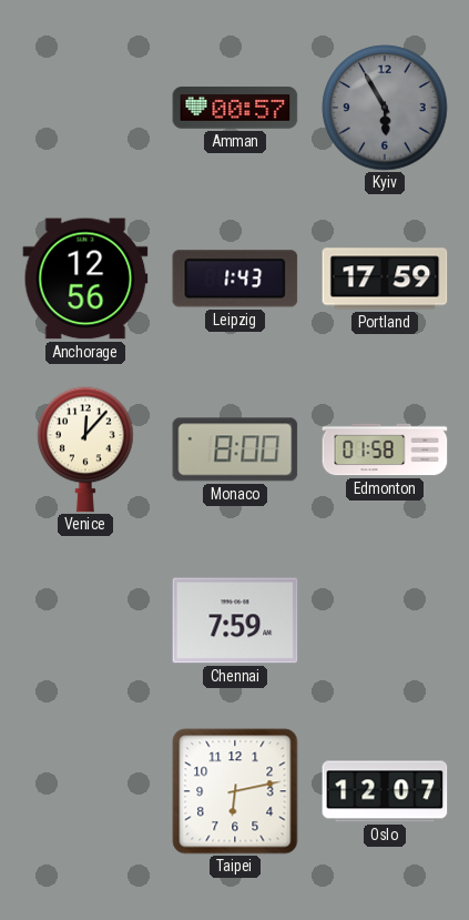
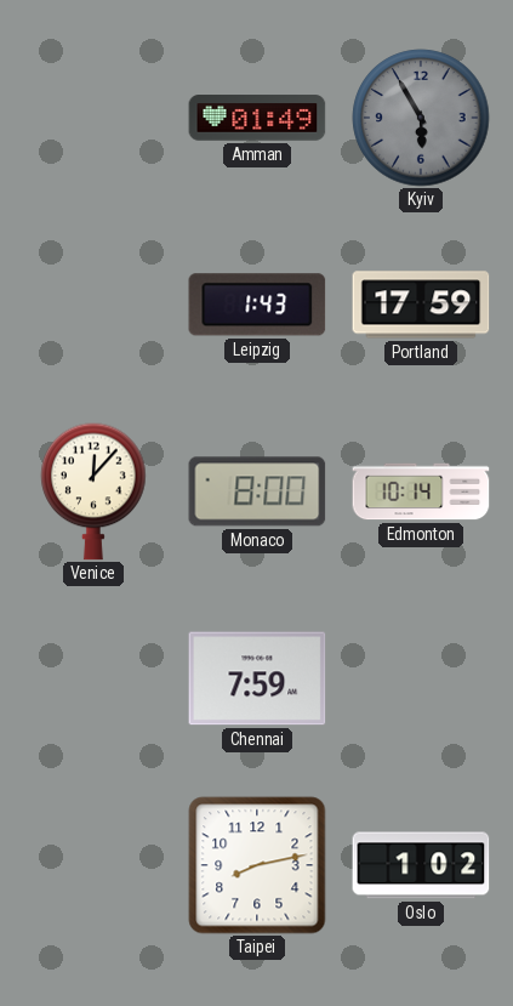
Amman: 00:57 -> 01:49
Anchorage: 12:56 -> none
Edmonton: 01:58 -> 10:14
Taipei: 6:13 -> 8:13
Oslo: 12:07 -> 1:02
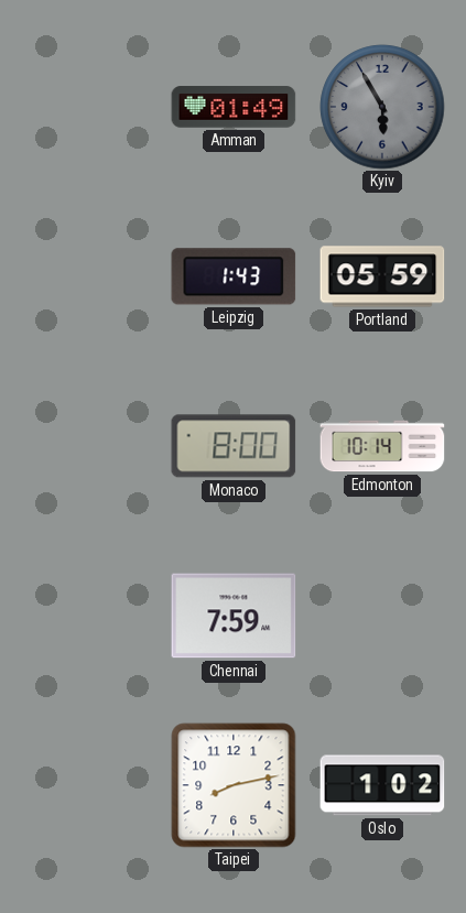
Portland: 17:59 -> 05:59
Venice: 12:07 -> none
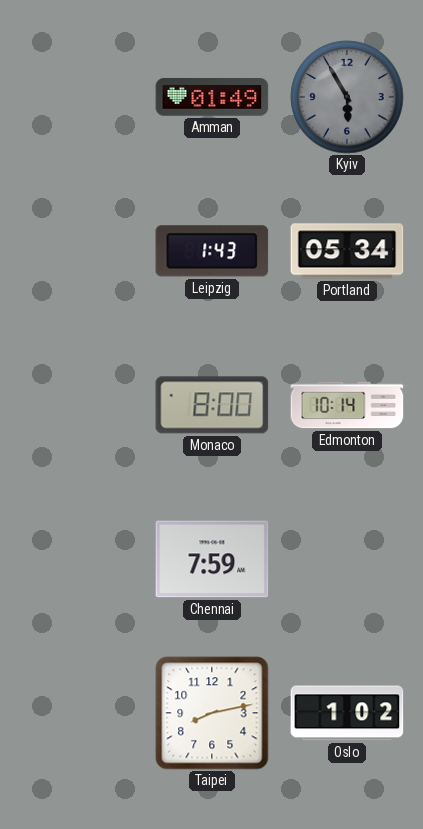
Portland: 05:59 -> 05:34
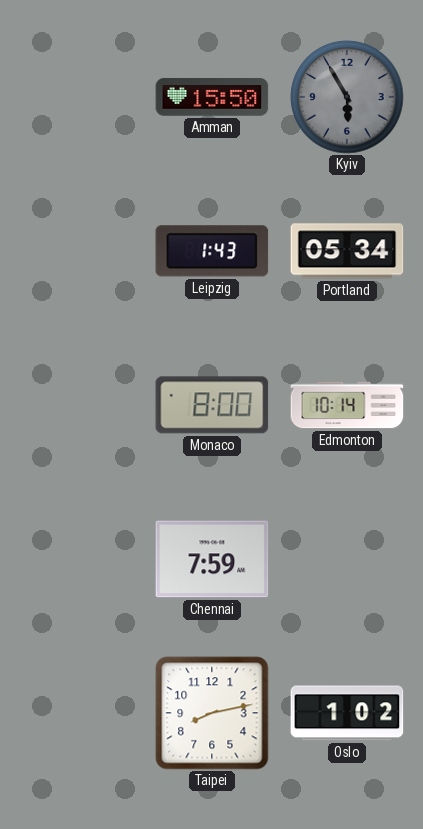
Amman: 01:49 -> 15:50
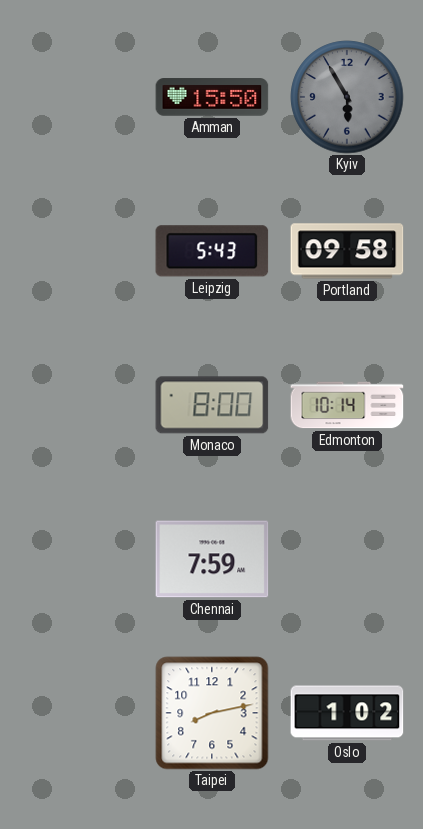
Leipzig: 1:43 -> 5:43
Portland: 05:34 -> 09:58
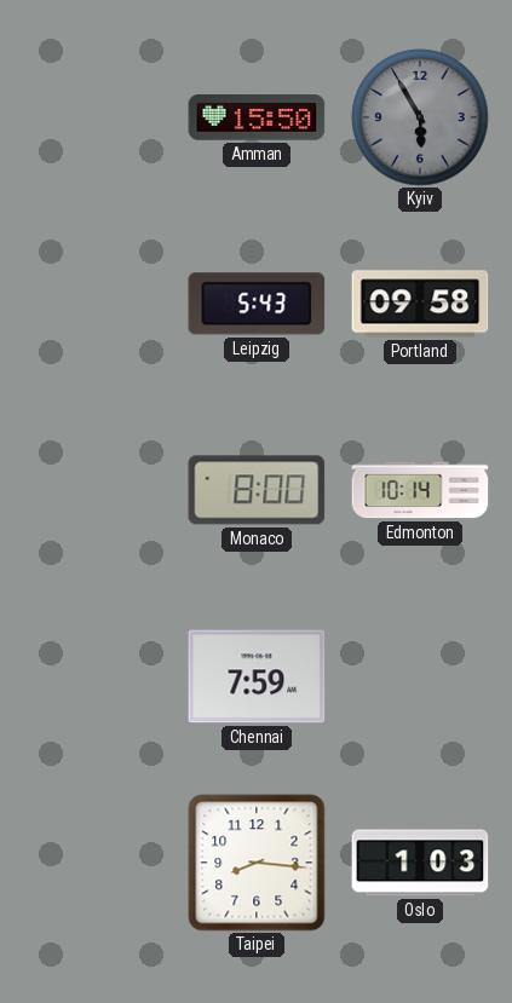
Taipei: 8:13 -> 8:16
Oslo: 1:02 -> 1:03
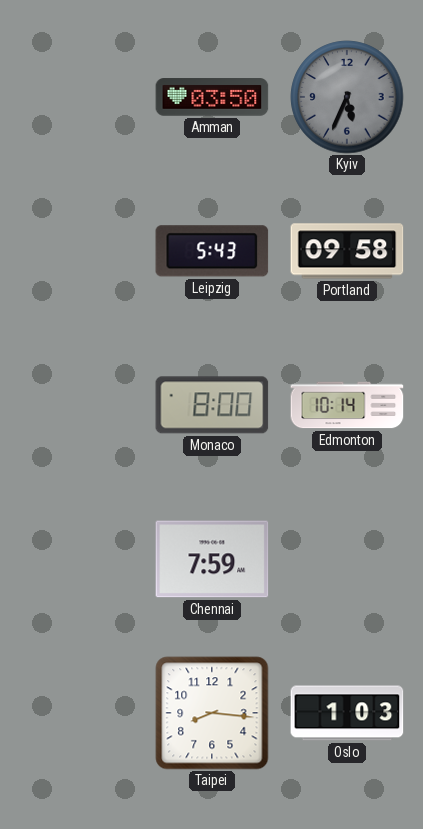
Amman: 15:50 -> 03:50
Kyiv: 5:55 -> 5:34
